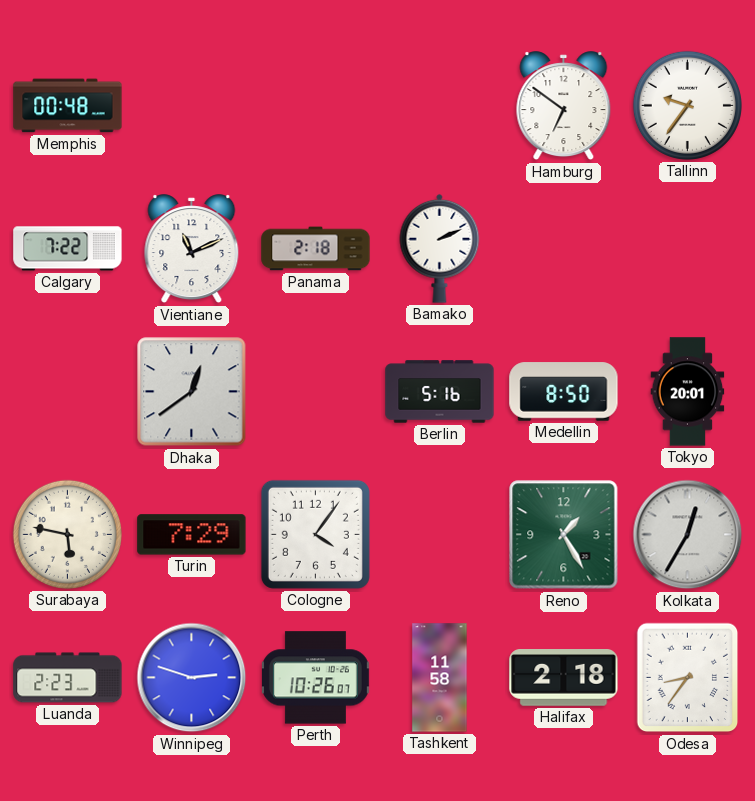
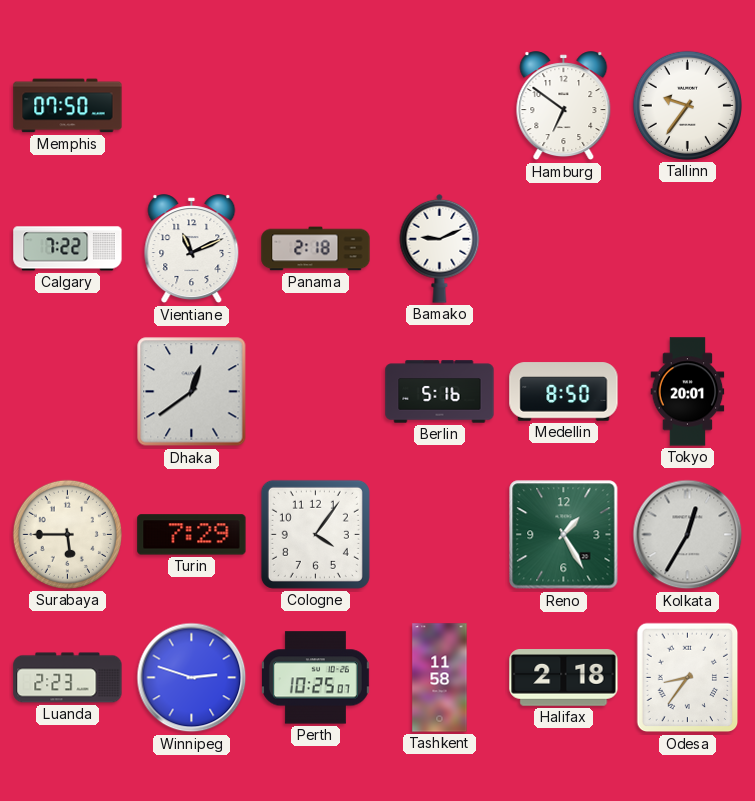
Memphis: 00:48 -> 07:50
Bamako: 2:11 -> 9:11
Surabaya: 5:47 -> 5:45
Perth: 10:26 -> 10:25
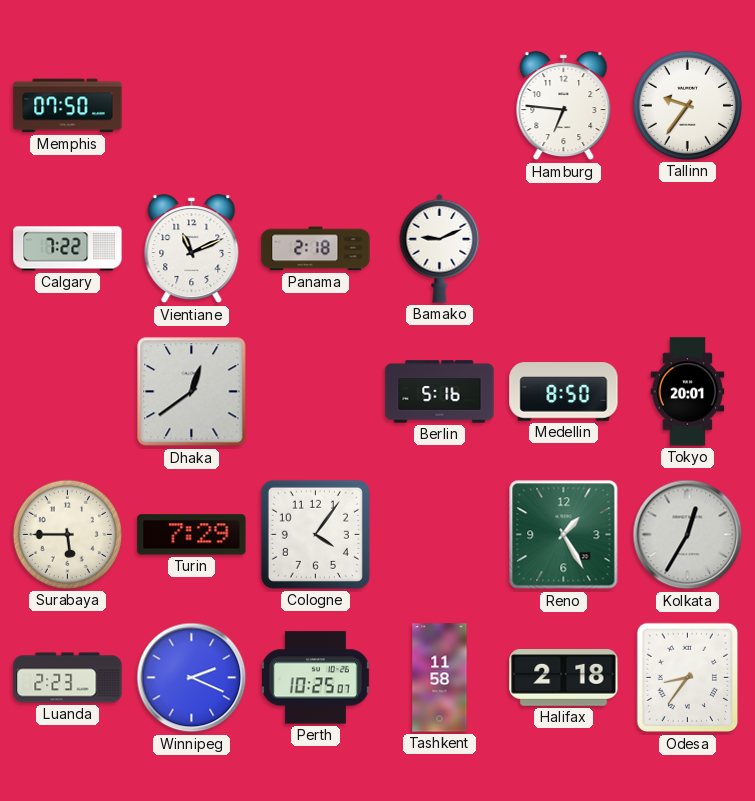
Hamburg: 6:51 -> 6:46
Winnipeg: 2:48 -> 2:19
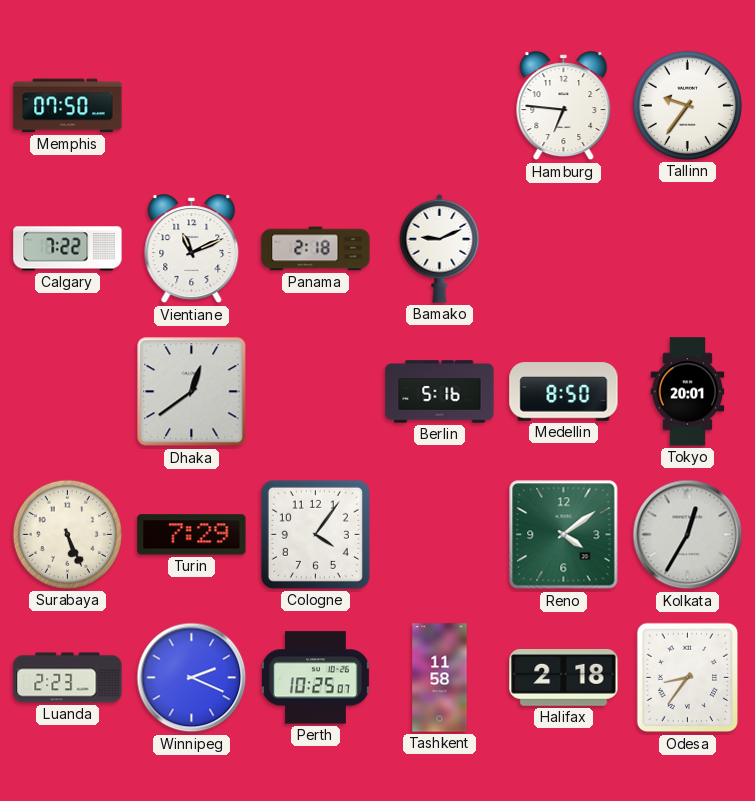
Surabaya: 5:45 -> 5:26
Reno: 1:25 -> 4:09
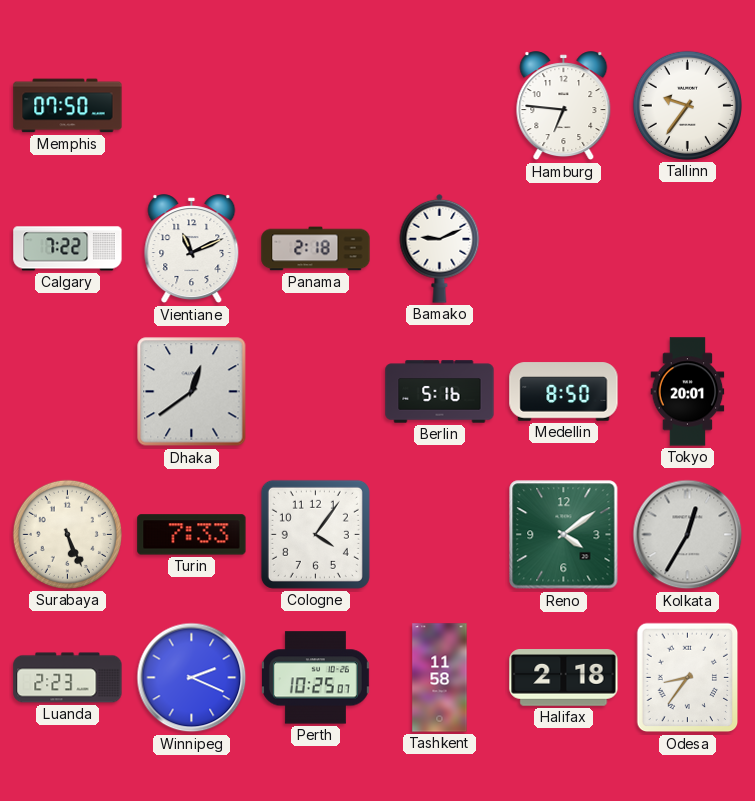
Turin: 7:29 -> 7:33
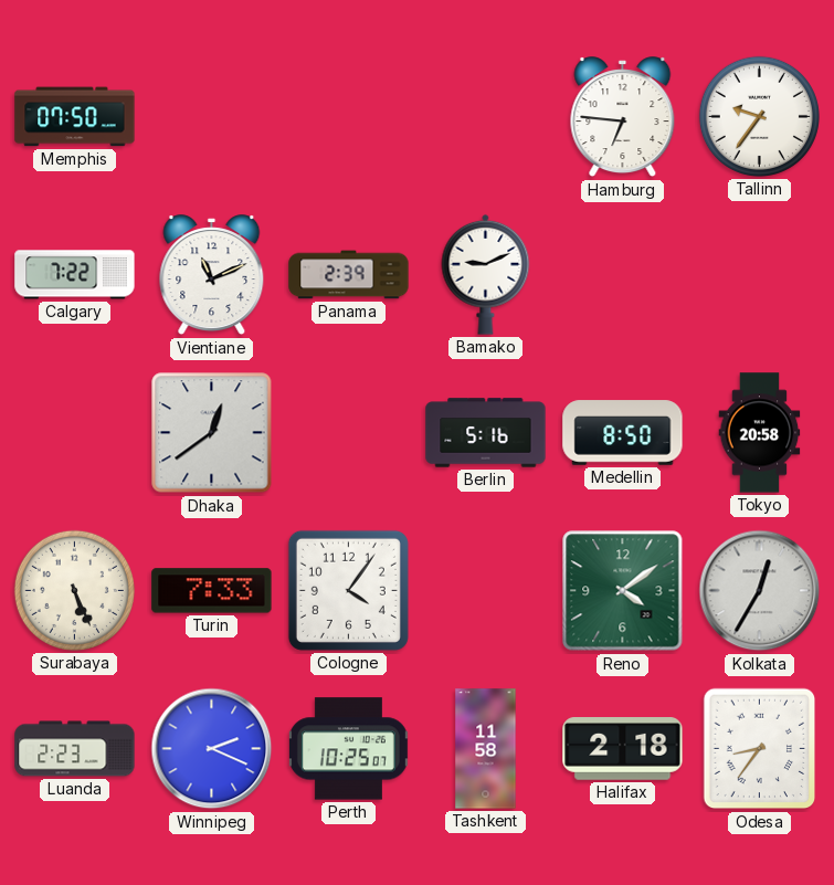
Panama: 2:18 -> 2:39
Tokyo: 20:01 -> 20:58
